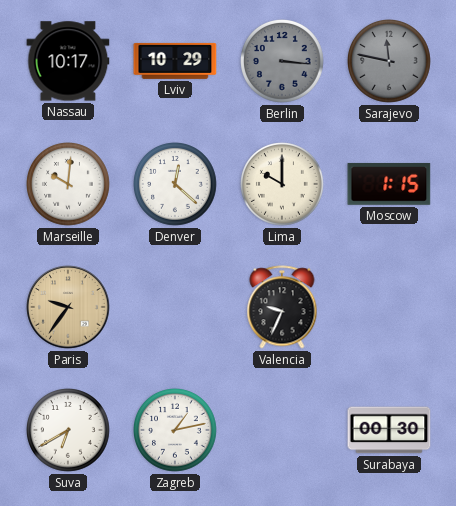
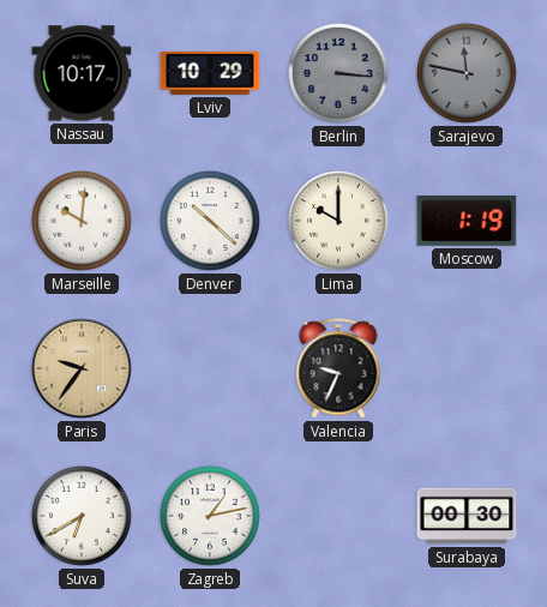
Denver: 12:22 -> 10:22
Moscow: 1:15 -> 1:19
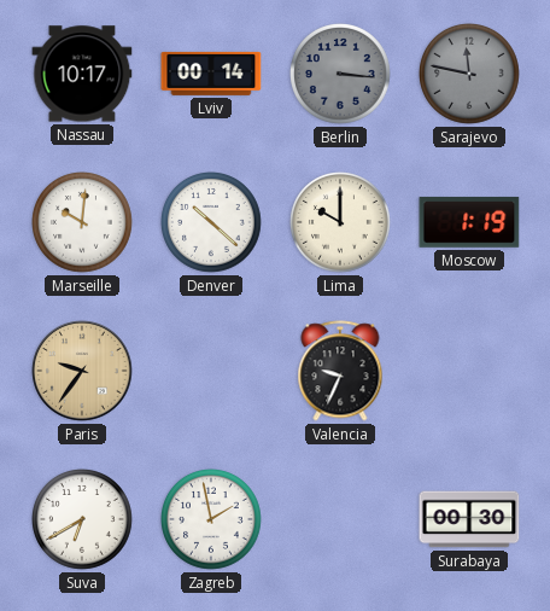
Lviv: 10:29 -> 00:14
Zagreb: 1:13 -> 1:58
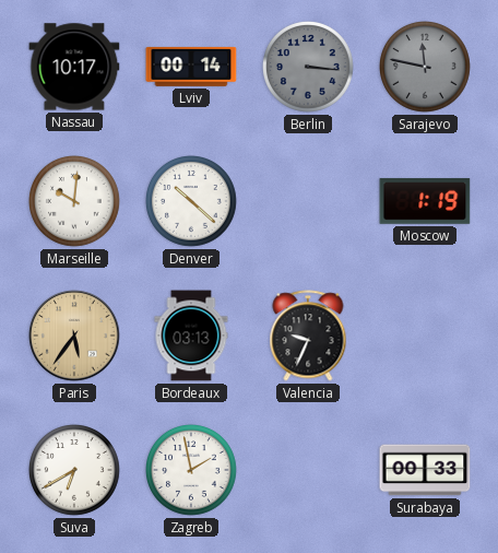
Lima: 10:00 -> none
Paris: 9:36 -> 5:36
Bordeaux: none -> 03:13
Surabaya: 00:30 -> 00:33
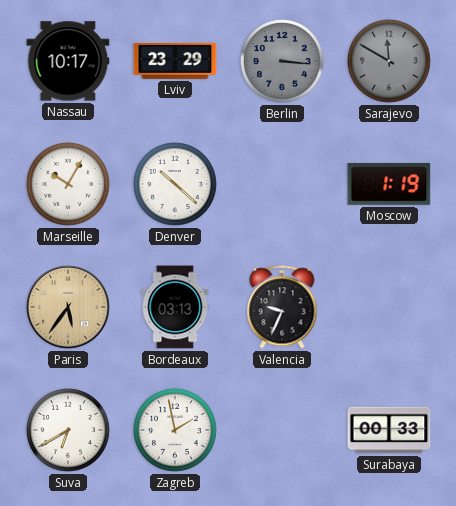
Lviv: 00:14 -> 23:29
Sarajevo: 11:47 -> 11:50
Marseille: 10:01 -> 10:05
